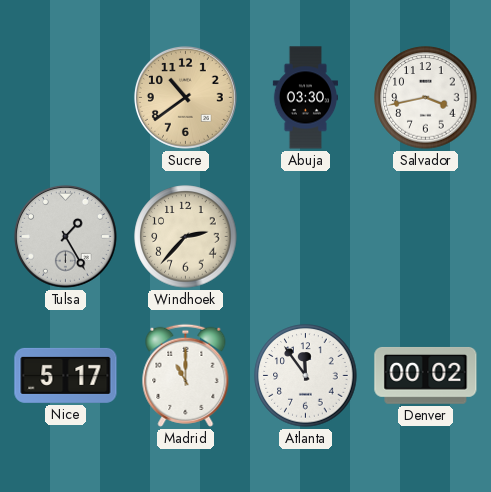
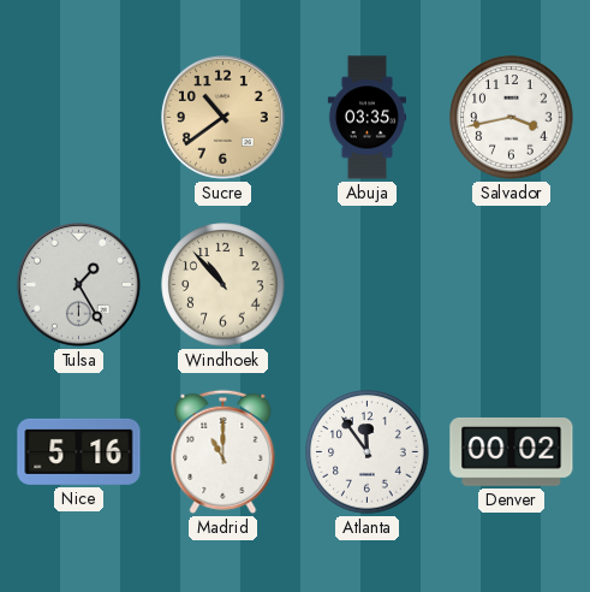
Abuja: 03:30 -> 03:35
Windhoek: 2:37 -> 10:53
Nice: 5:17 -> 5:16
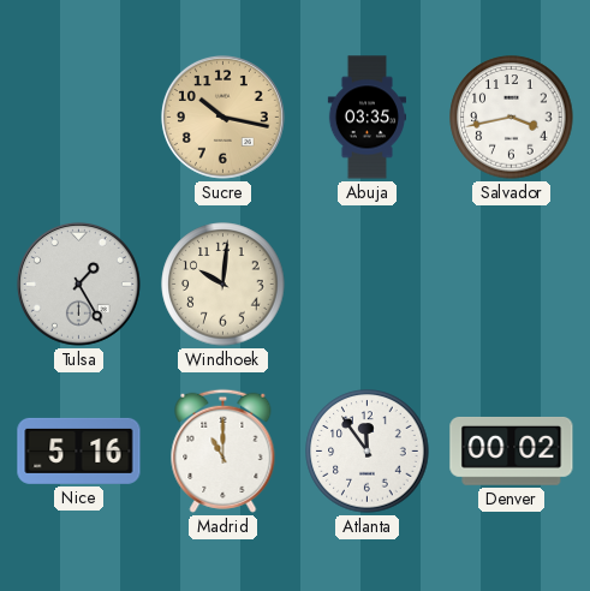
Sucre: 10:39 -> 10:17
Windhoek: 10:53 -> 10:01
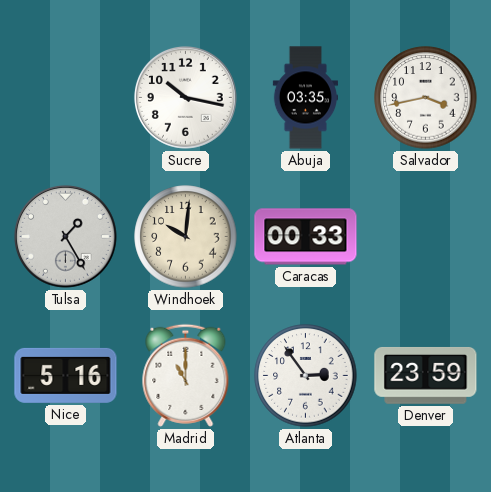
Sucre dial: champagne -> white
Caracas: none -> 00:33
Atlanta: 11:54 -> 2:54
Denver: 00:02 -> 23:59
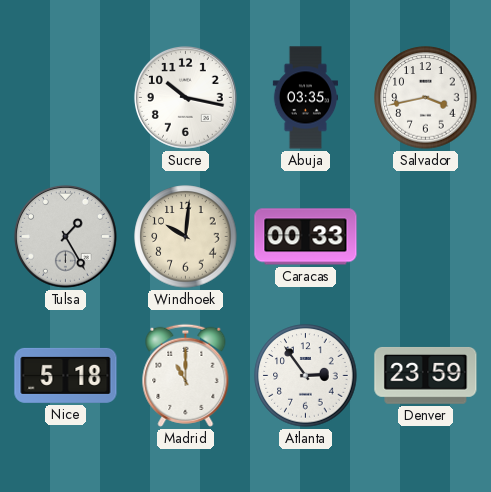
Nice: 5:16 -> 5:18
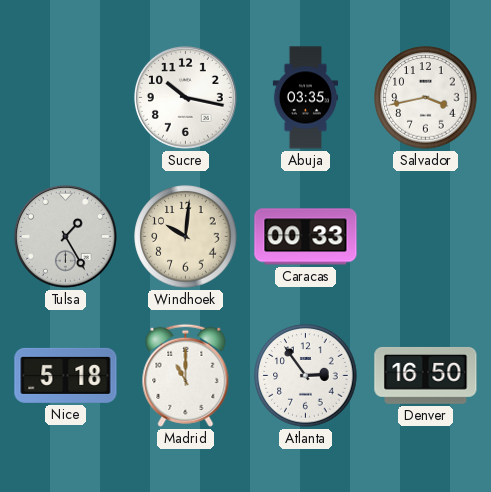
Denver: 23:59 -> 16:50
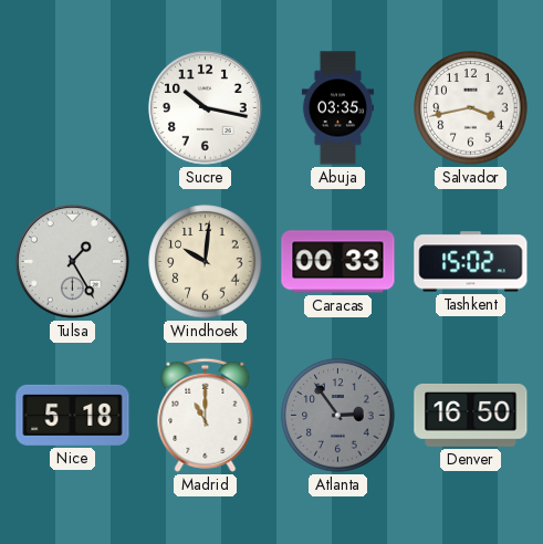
Tashkent: none -> 15:02
Atlanta dial: white -> grey
